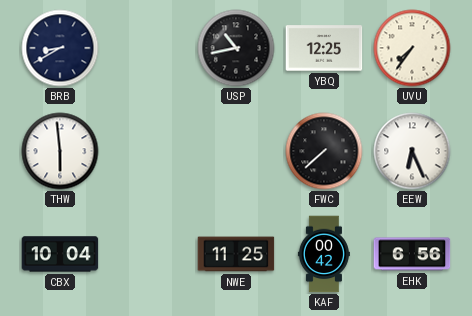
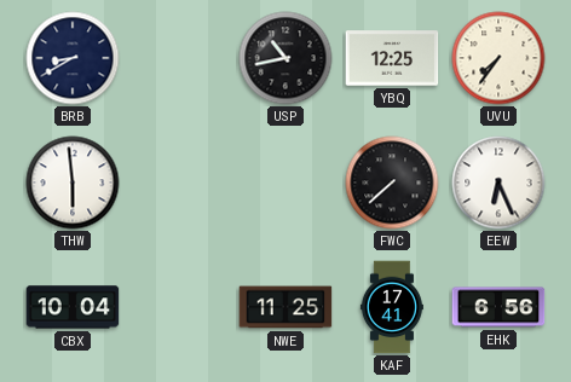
KAF: 00:42 -> 17:41
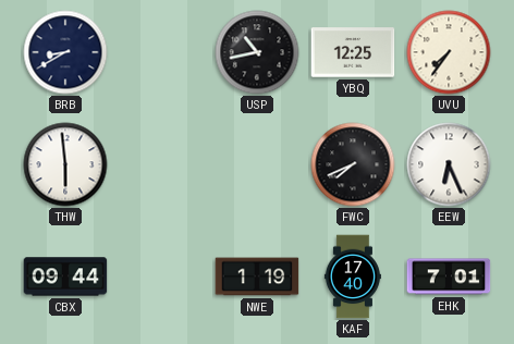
FWC: 7:38 -> 7:41
CBX: 10:04 -> 09:44
NWE: 11:25 -> 1:19
KAF: 17:41 -> 17:40
EHK: 6:56 -> 7:01
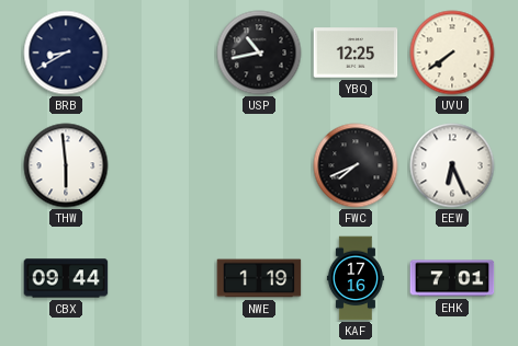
UVU: 7:36 -> 7:39
KAF: 17:40 -> 17:16
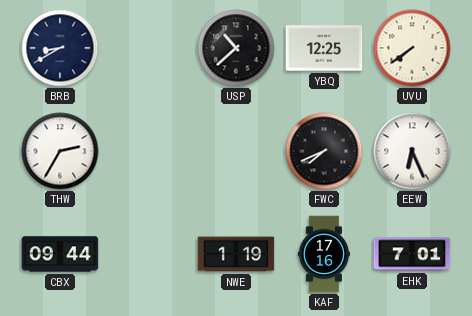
USP: 10:43 -> 10:38
THW: 5:59 -> 2:35
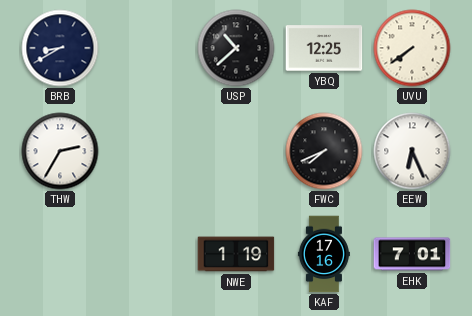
CBX: 09:44 -> none
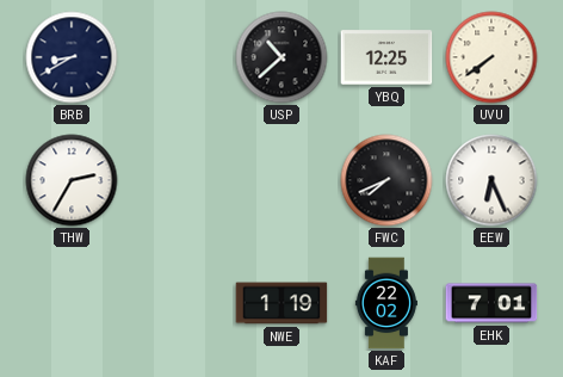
KAF: 17:16 -> 22:02
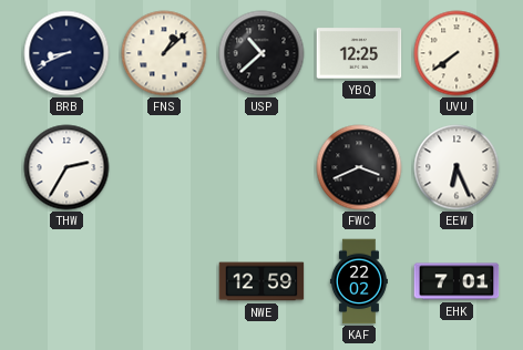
BRB: 8:40 -> 8:41
FNS: none -> 1:08
FWC: 7:41 -> 3:41
NWE: 1:19 -> 12:59
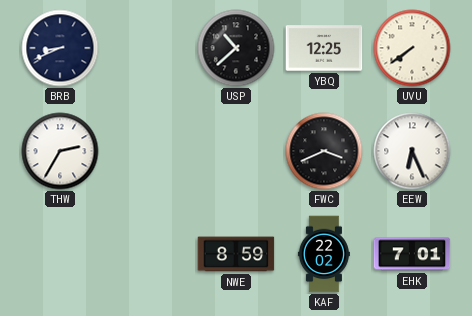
FNS: 1:08 -> none
NWE: 12:59 -> 8:59
